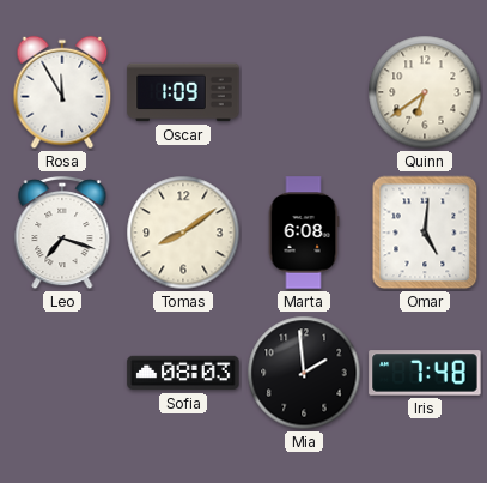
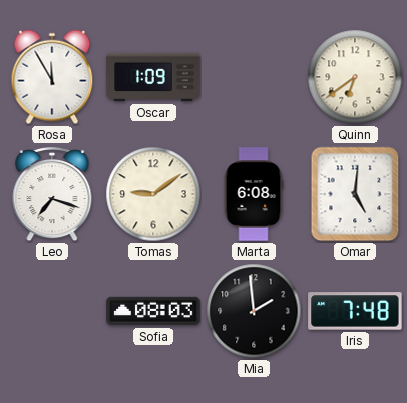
Tomas: 8:09 -> 9:09
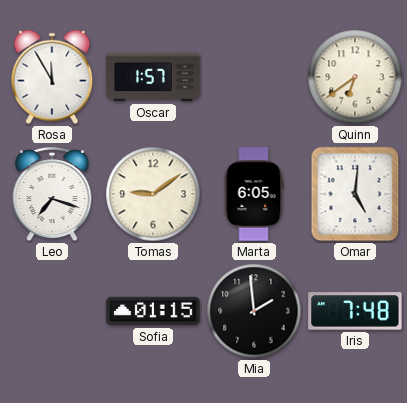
Oscar: 1:09 -> 1:57
Marta: 6:08 -> 6:05
Sofia: 08:03 -> 01:15
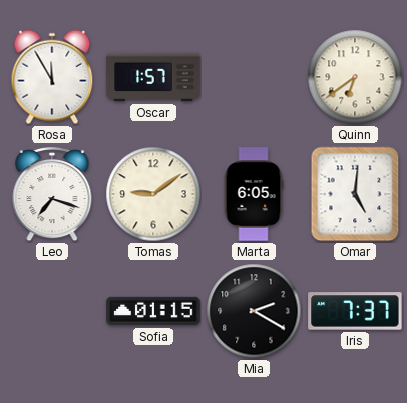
Mia: 1:59 -> 2:20
Iris: 7:48 -> 7:37
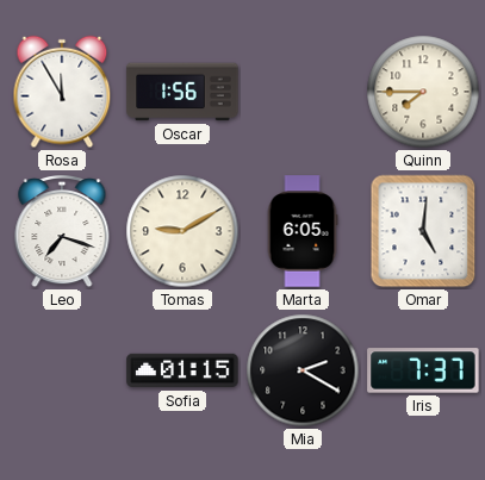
Oscar: 1:57 -> 1:56
Quinn: 6:39 -> 7:45
Tomas: 9:09 -> 9:10
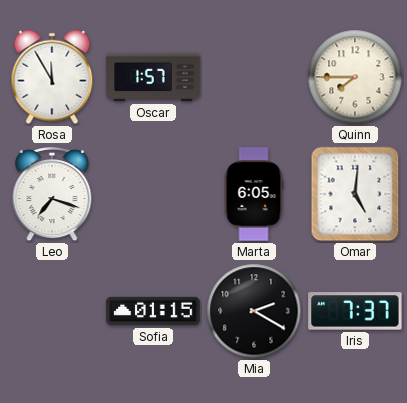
Oscar: 1:56 -> 1:57
Tomas: 9:10 -> none
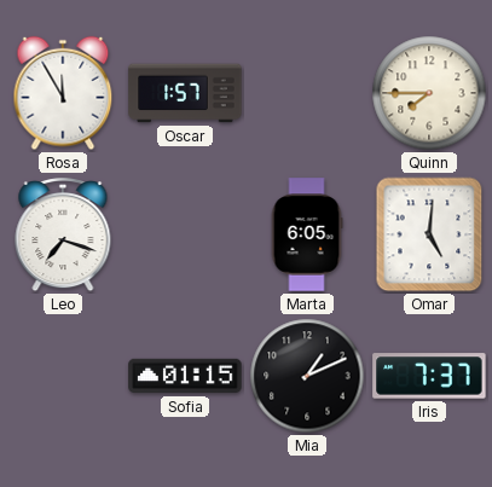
Mia: 2:20 -> 1:11
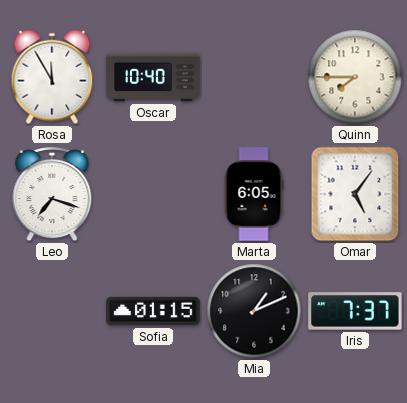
Oscar: 1:57 -> 10:40
Omar: 5:01 -> 5:06
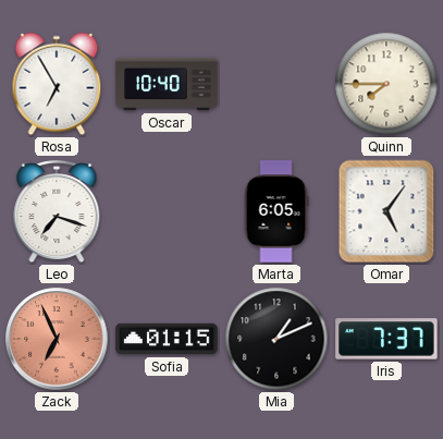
Rosa: 11:55 -> 6:55
Zack: none -> 6:56
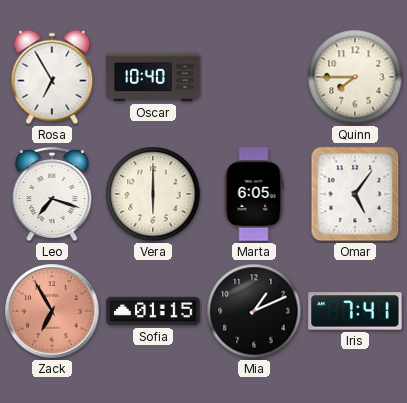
Vera: none -> 6:00
Zack: 6:56 -> 6:55
Iris: 7:37 -> 7:41
